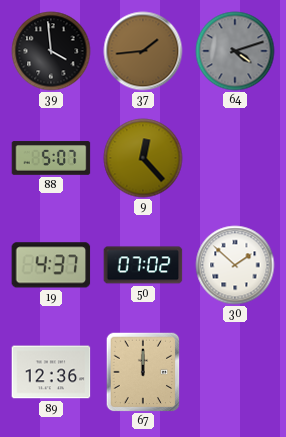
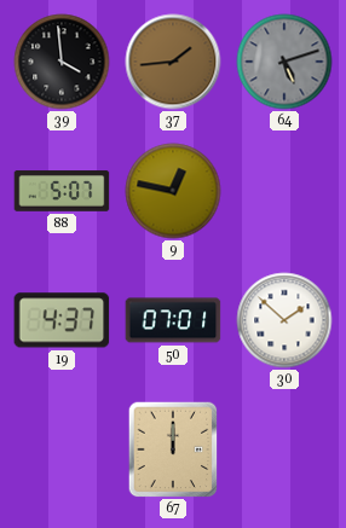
64: 4:12 -> 5:12
9: 12:23 -> 12:47
50: 07:02 -> 07:01
89: 12:36 -> none
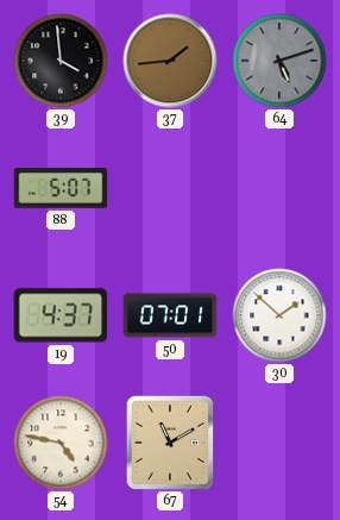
9: 12:47 -> none
54: none -> 4:47
67: 12:00 -> 11:10
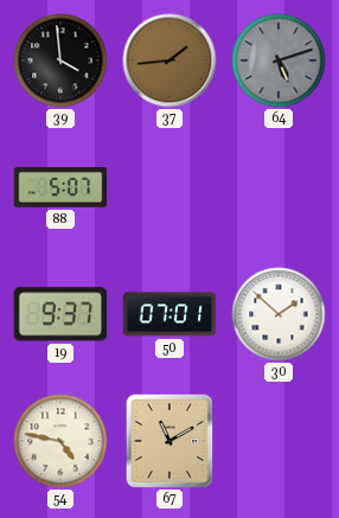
19: 4:37 -> 9:37
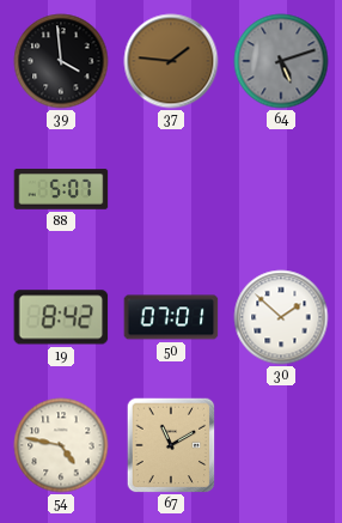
37: 1:44 -> 1:46
19: 9:37 -> 8:42
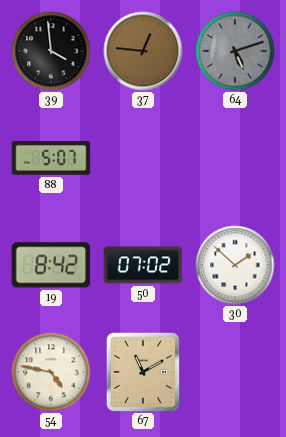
37: 1:46 -> 12:46
50: 07:01 -> 07:02
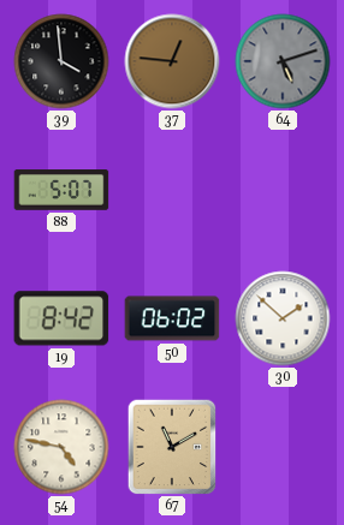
50: 07:02 -> 06:02
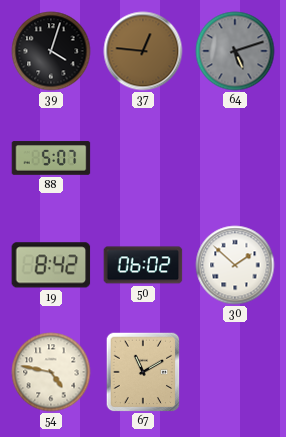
39: 3:59 -> 4:03
